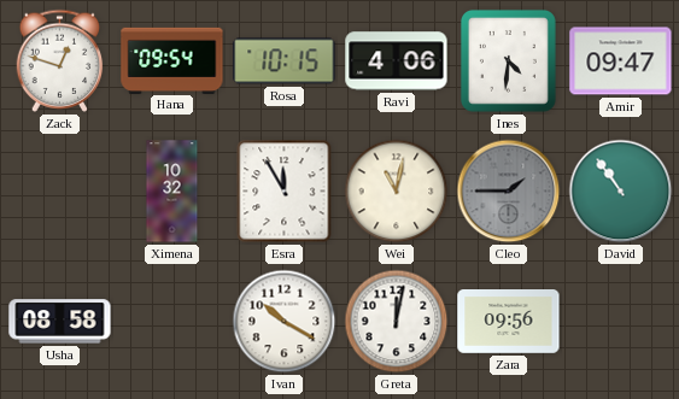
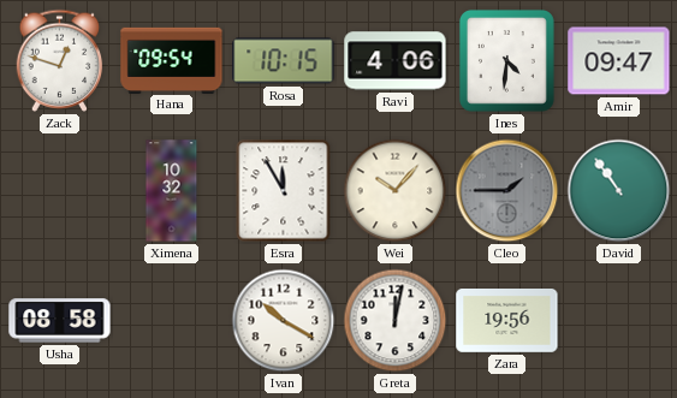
Wei: 11:02 -> 10:07
Zara: 09:56 -> 19:56
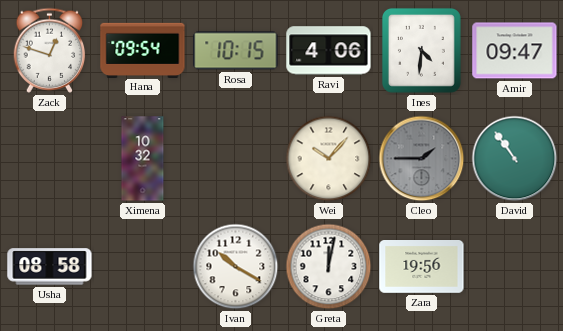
Esra: 11:55 -> none
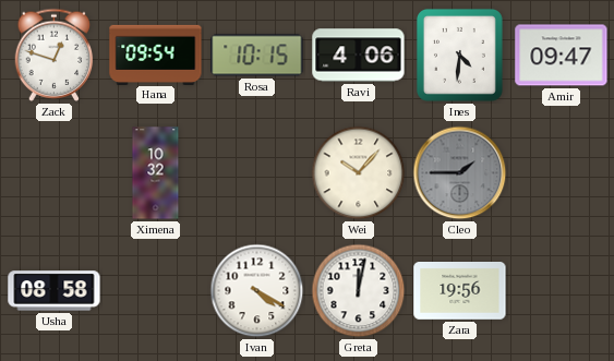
David: 10:54 -> none
Ivan: 10:20 -> 4:20
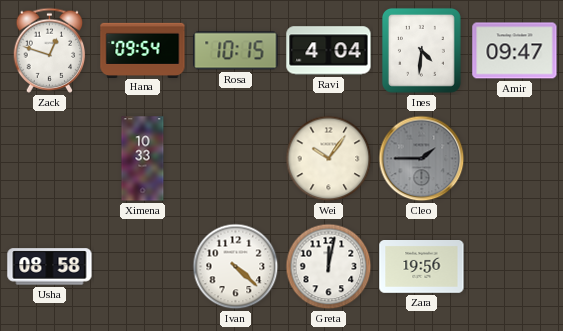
Ravi: 4:06 -> 4:04
Ximena: 10:32 -> 10:33
Wei: 10:07 -> 10:06
Ivan: 4:20 -> 4:22
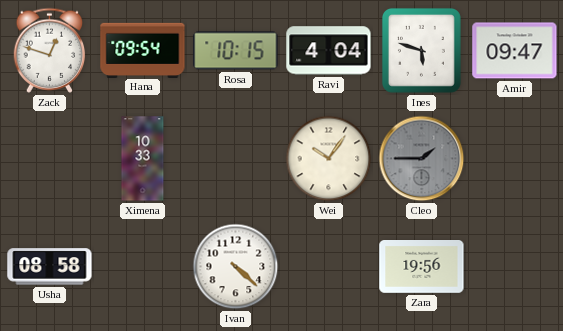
Ines: 4:31 -> 5:48
Greta: 12:02 -> none
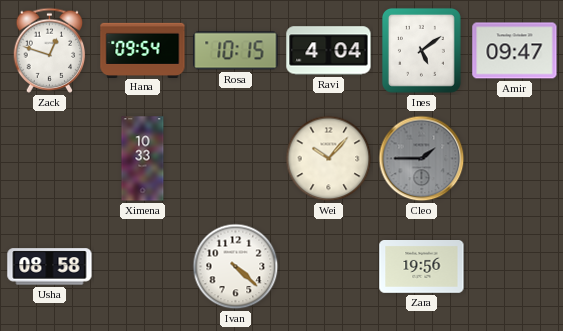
Ines: 5:48 -> 5:09
Wei: 10:06 -> 10:07
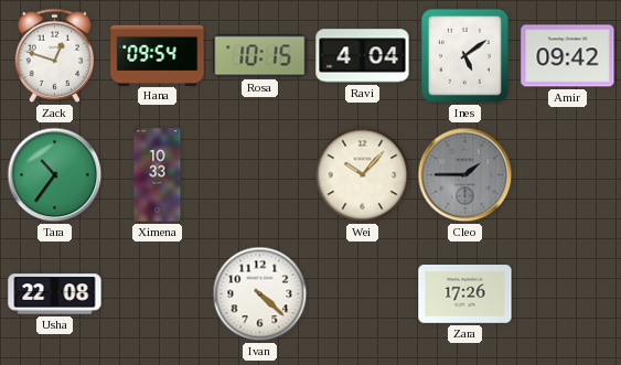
Amir: 09:47 -> 09:42
Tara: none -> 10:36
Usha: 08:58 -> 22:08
Zara: 19:56 -> 17:26
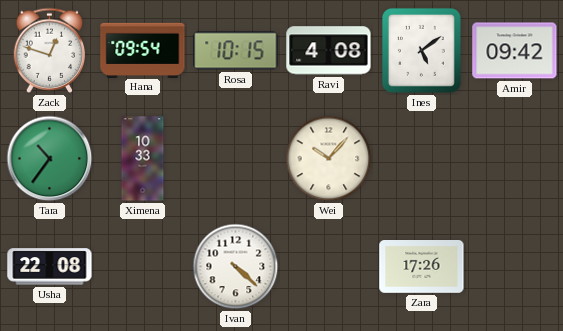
Ravi: 4:04 -> 4:08
Cleo: 1:45 -> none
